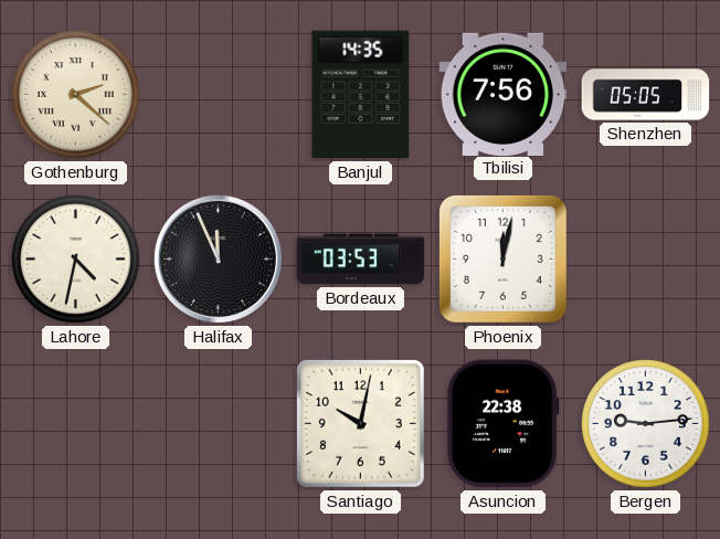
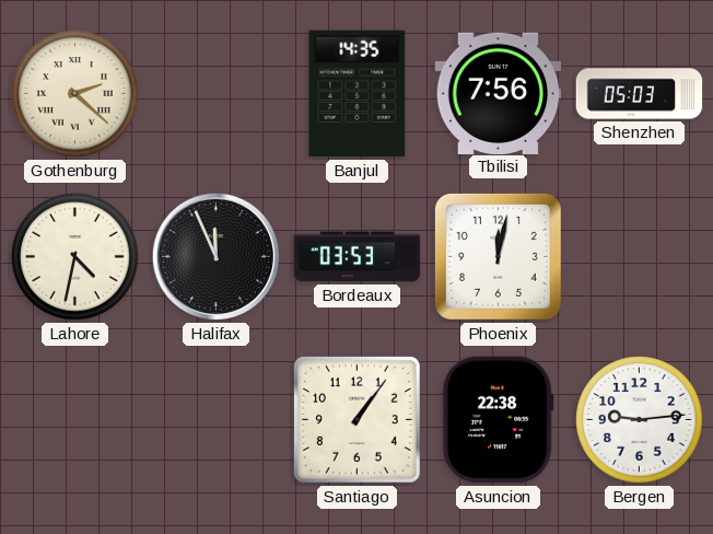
Shenzhen: 05:05 -> 05:03
Santiago: 10:02 -> 1:06
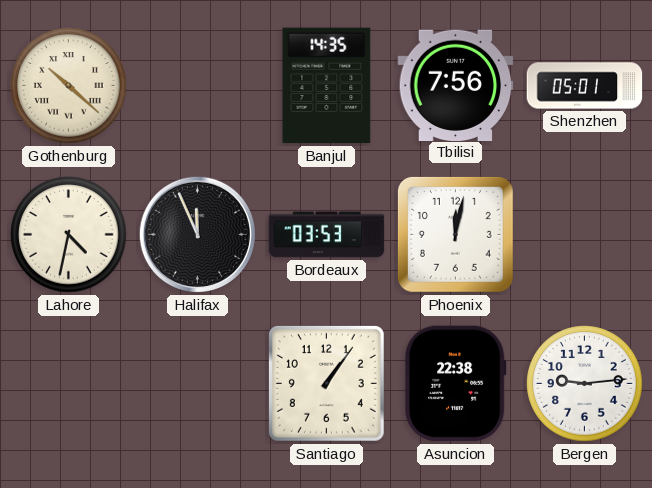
Gothenburg: 2:22 -> 10:22
Shenzhen: 05:03 -> 05:01
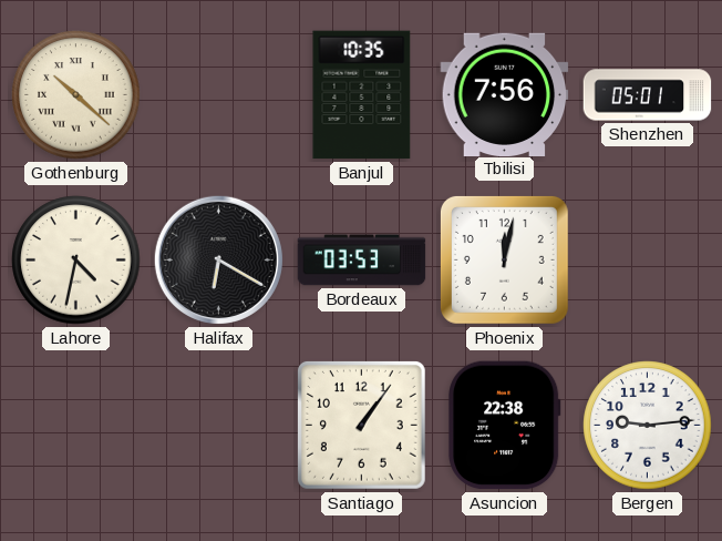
Banjul: 14:35 -> 10:35
Halifax: 11:56 -> 6:20
